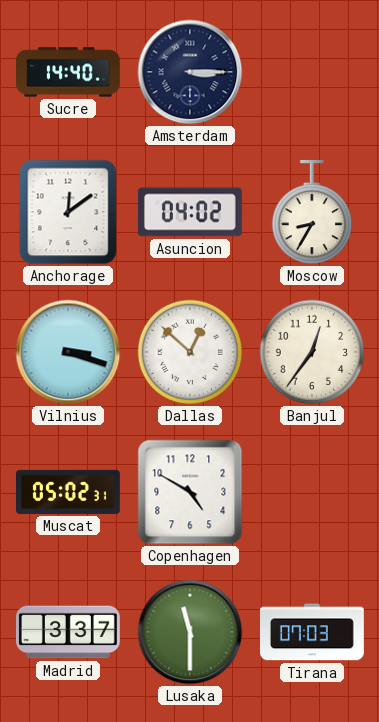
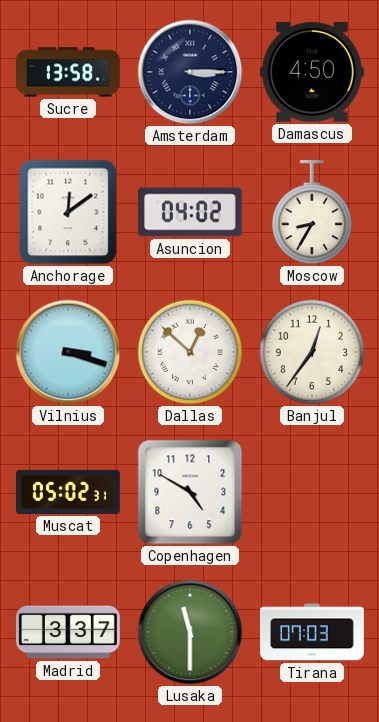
Sucre: 14:40 -> 13:58
Damascus: none -> 4:50
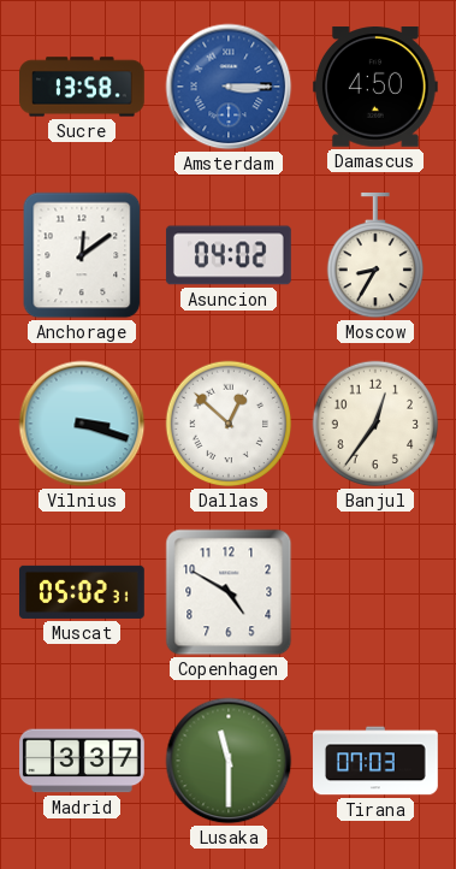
Amsterdam dial: navy -> blue
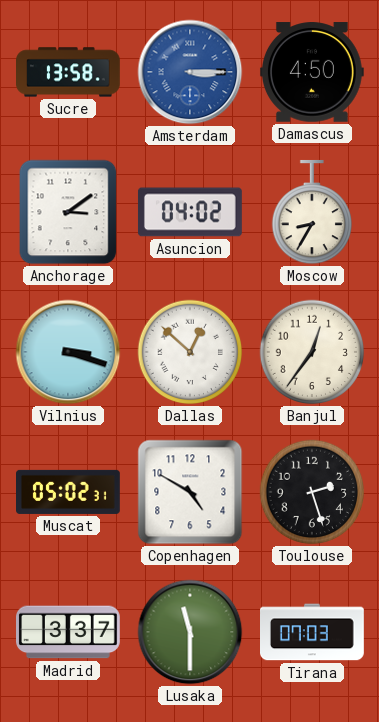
Anchorage: 12:09 -> 3:09
Toulouse: none -> 2:27
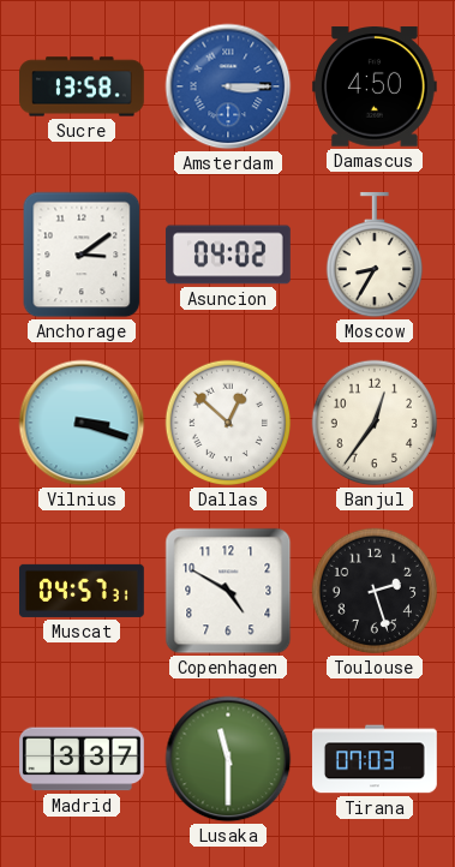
Muscat: 05:02 -> 04:57
